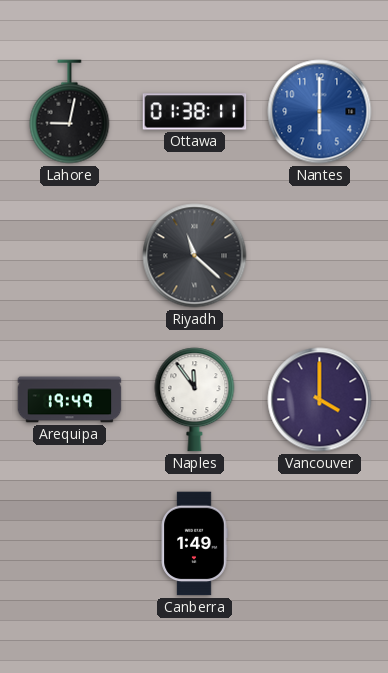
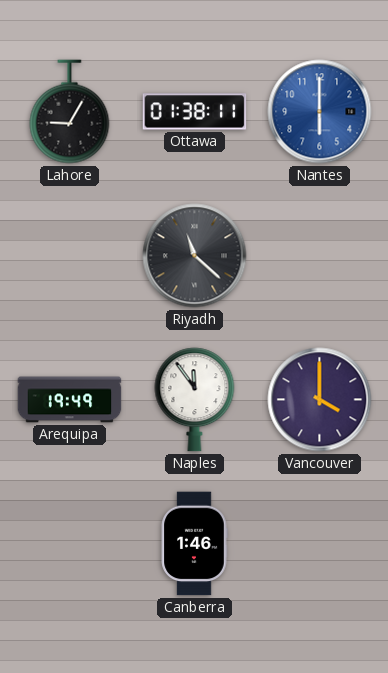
Lahore: 9:02 -> 9:05
Canberra: 1:49 -> 1:46
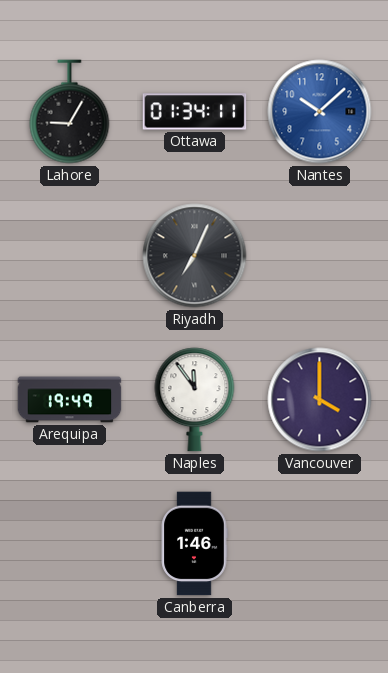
Ottawa: 01:38 -> 01:34
Nantes: 6:00 -> 10:08
Riyadh: 11:22 -> 7:04
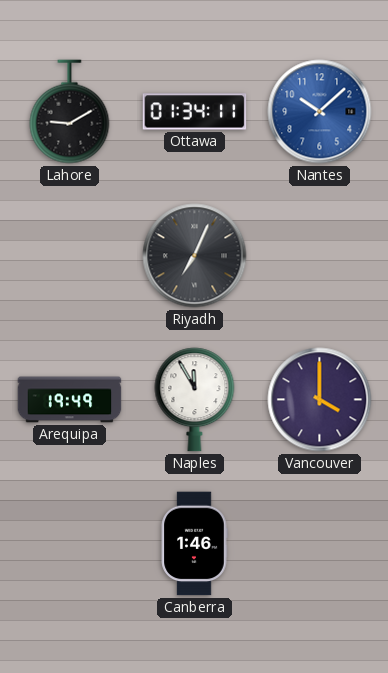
Lahore: 9:05 -> 9:10
Naples: 11:54 -> 11:55
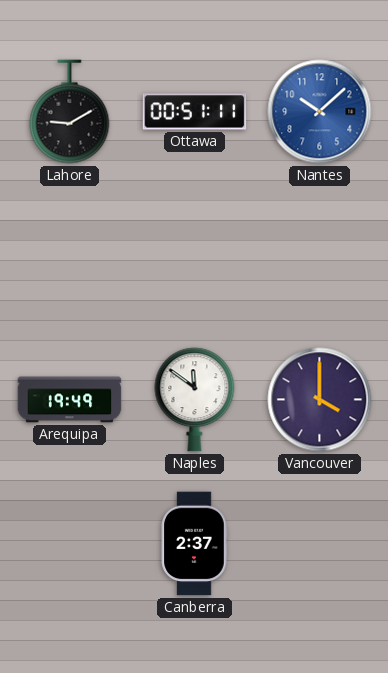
Ottawa: 01:34 -> 00:51
Riyadh: 7:04 -> none
Naples: 11:55 -> 11:51
Canberra: 1:46 -> 2:37
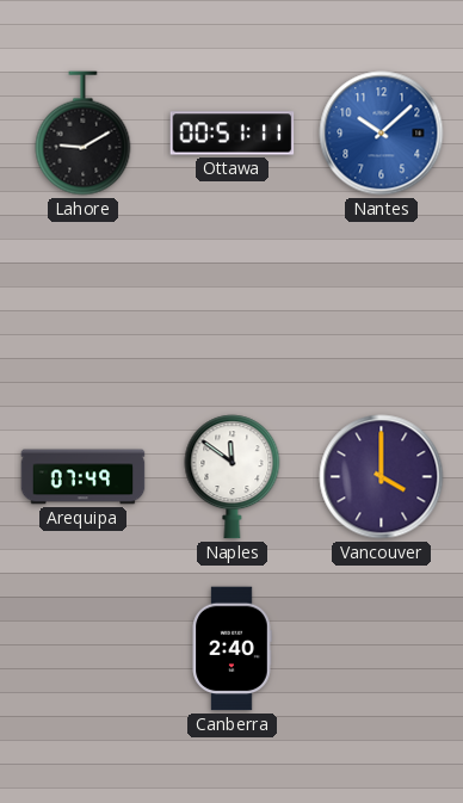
Arequipa: 19:49 -> 07:49
Canberra: 2:37 -> 2:40
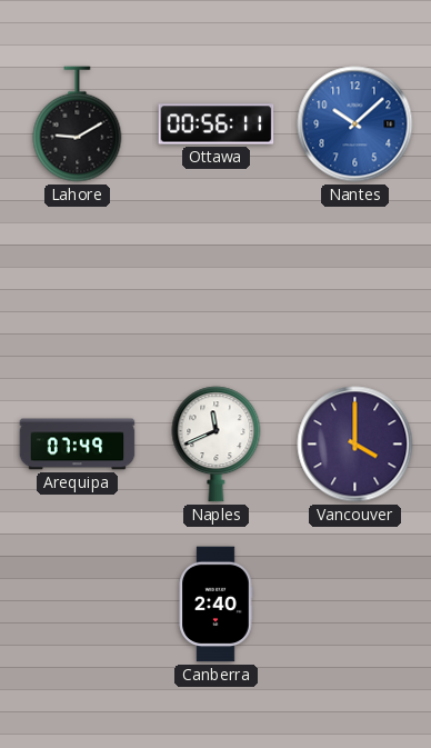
Ottawa: 00:51 -> 00:56
Naples: 11:51 -> 11:41
